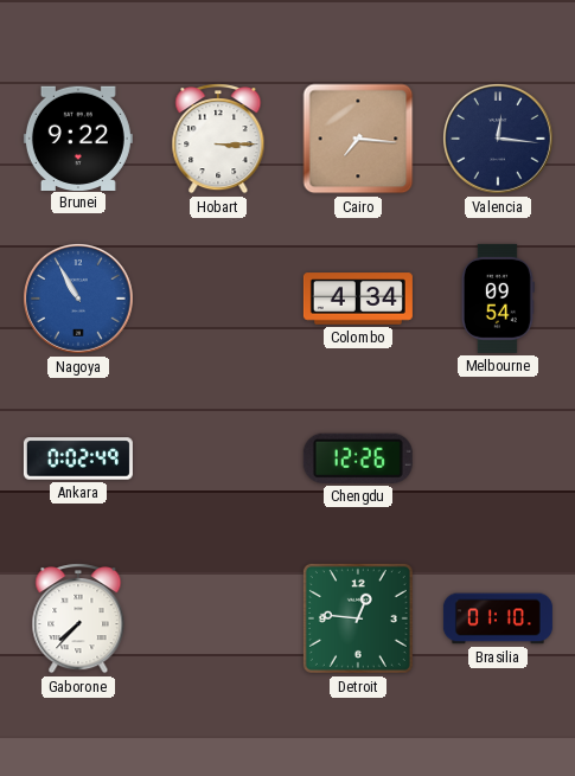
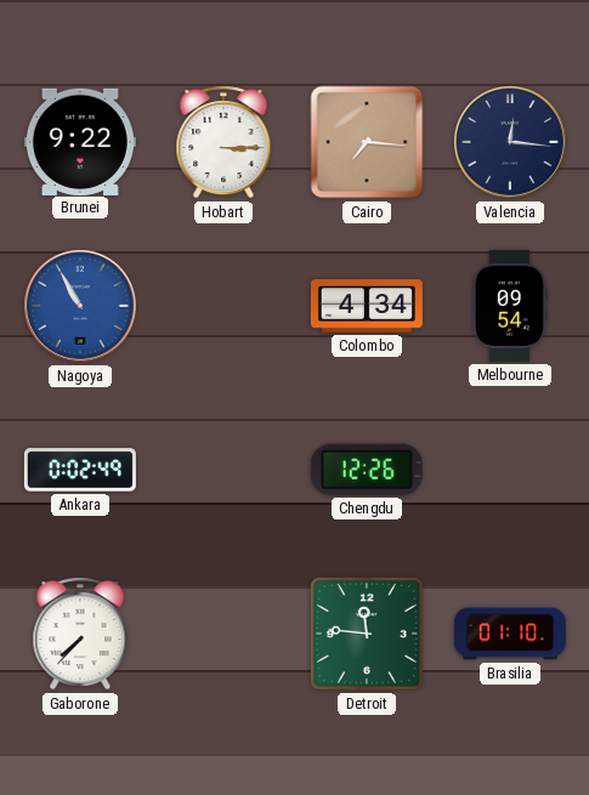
Detroit: 12:46 -> 11:46
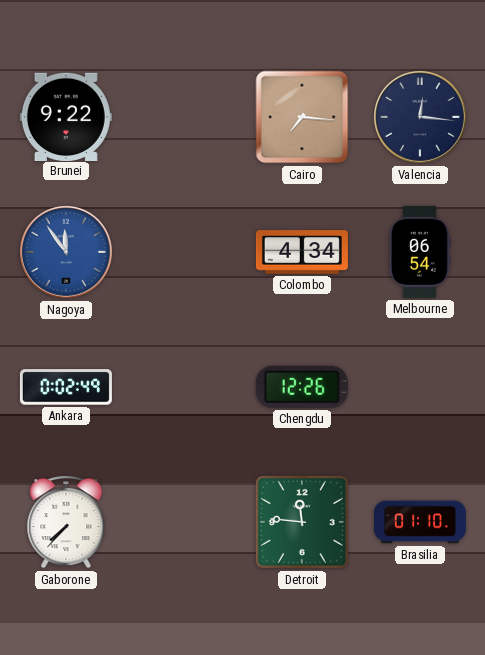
Hobart: 3:15 -> none
Nagoya: 10:55 -> 11:54
Melbourne: 09:54 -> 06:54
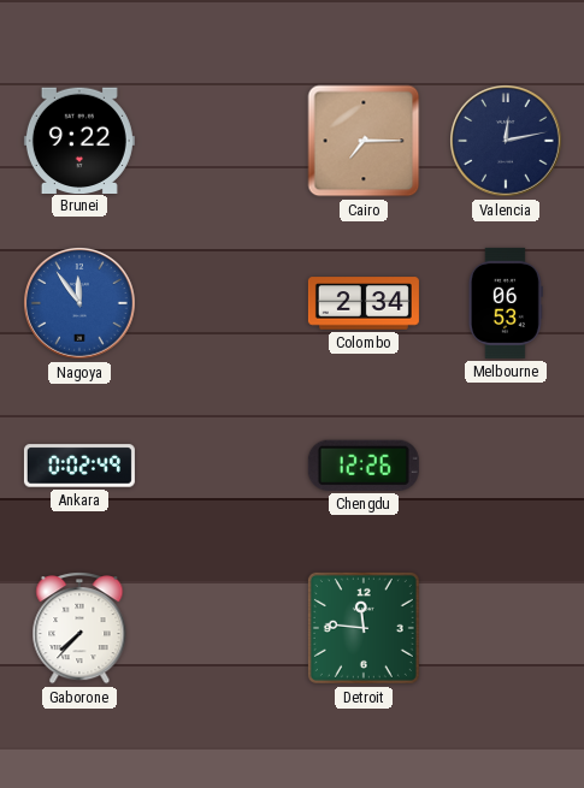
Cairo: 7:16 -> 7:15
Valencia: 12:16 -> 12:13
Colombo: 4:34 -> 2:34
Melbourne: 06:54 -> 06:53
Brasilia: 01:10 -> none
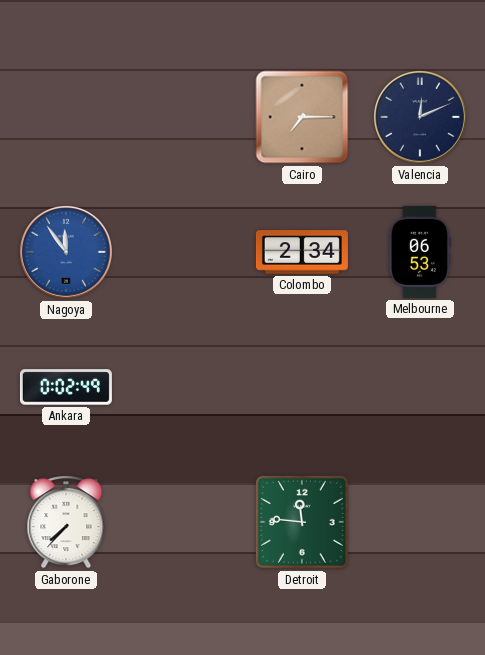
Brunei: 9:22 -> none
Valencia: 12:13 -> 12:11
Chengdu: 12:26 -> none
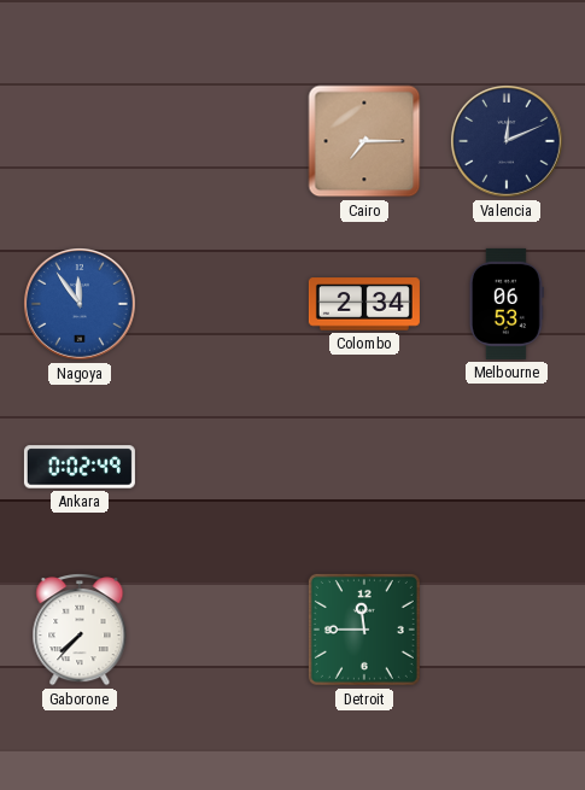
Detroit: 11:46 -> 11:45
